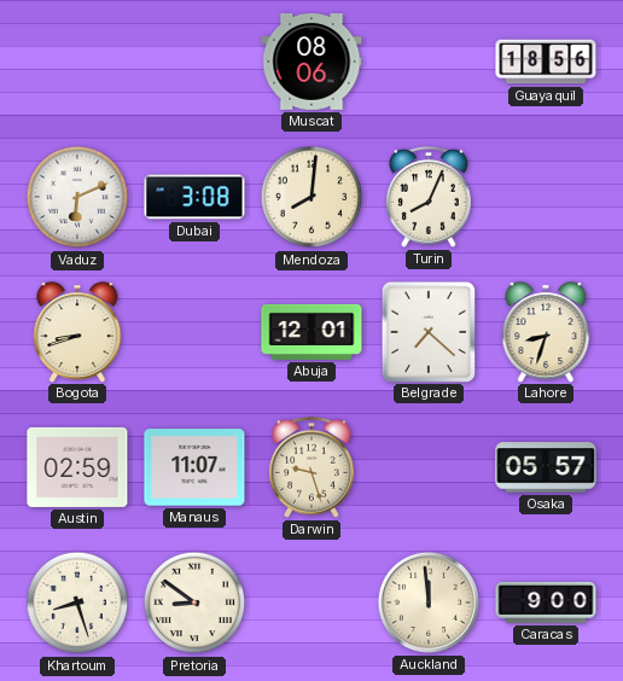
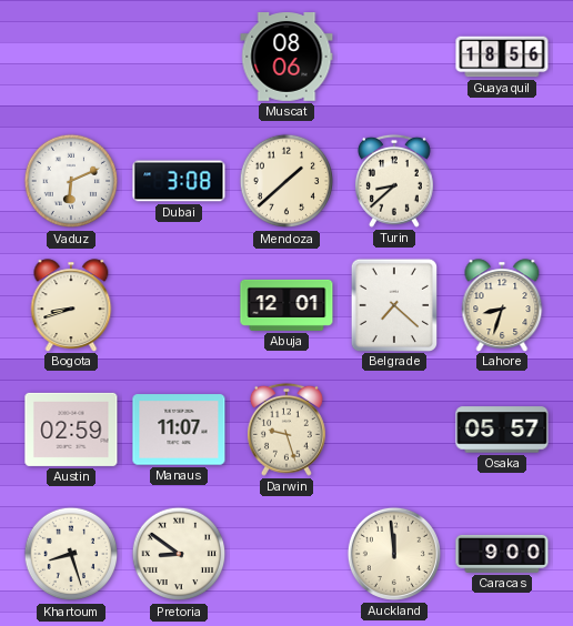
Mendoza: 8:01 -> 1:38
Turin: 8:04 -> 8:38
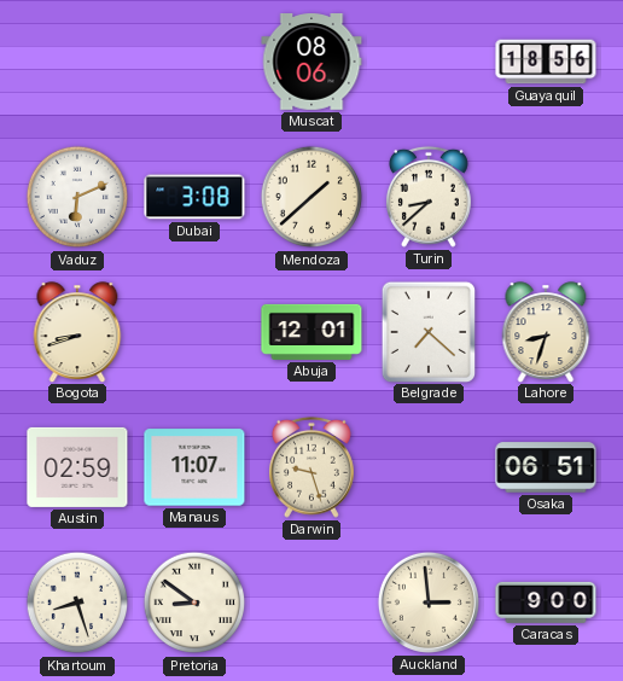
Osaka: 05:57 -> 06:51
Auckland: 11:59 -> 2:59
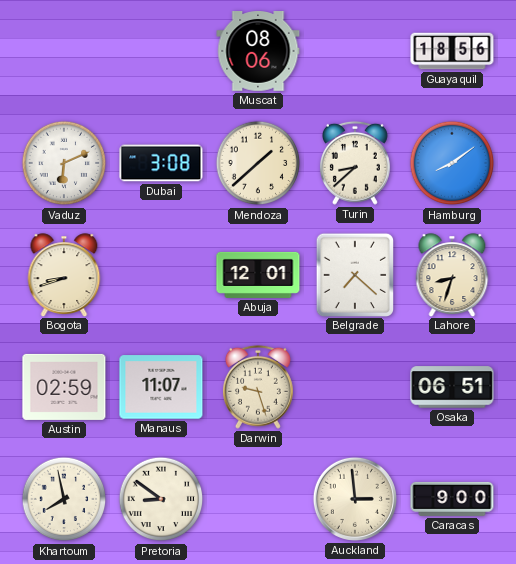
Hamburg: none -> 8:09
Khartoum: 8:27 -> 7:58
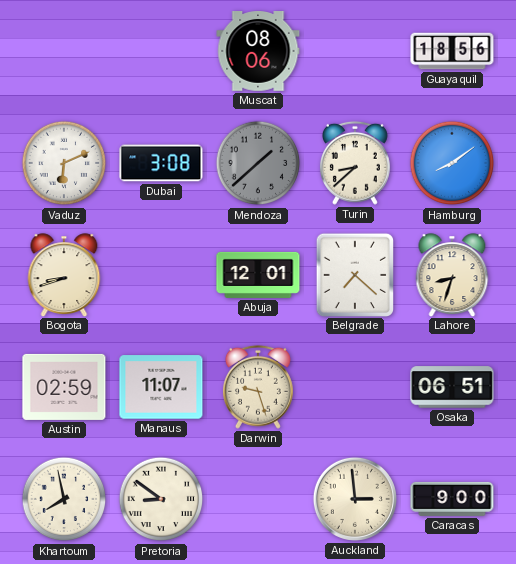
Mendoza dial: cream -> grey
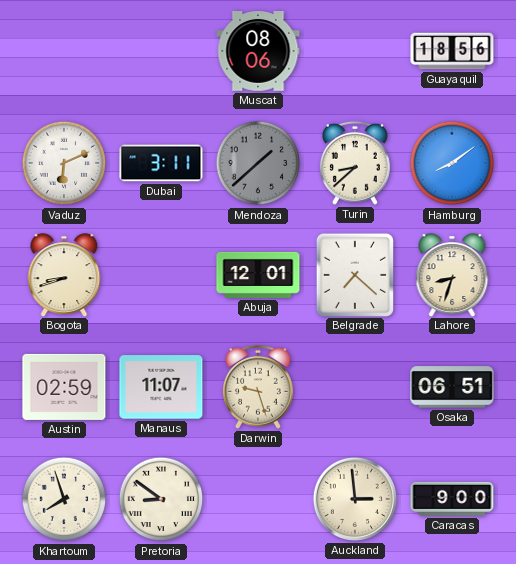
Dubai: 3:08 -> 3:11
Khartoum: 7:58 -> 7:57
